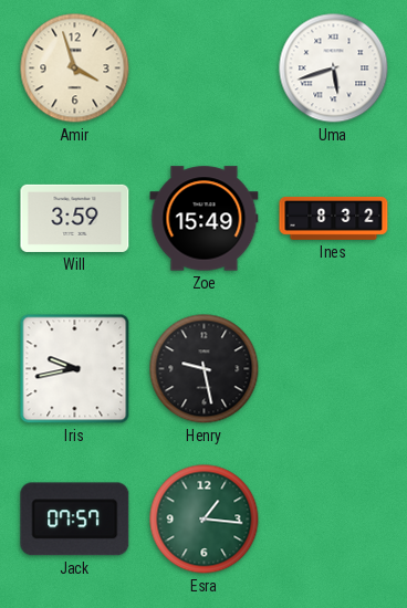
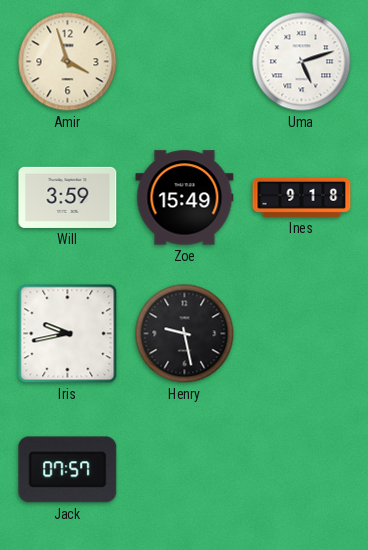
Uma: 5:42 -> 5:12
Ines: 8:32 -> 9:18
Esra: 1:16 -> none
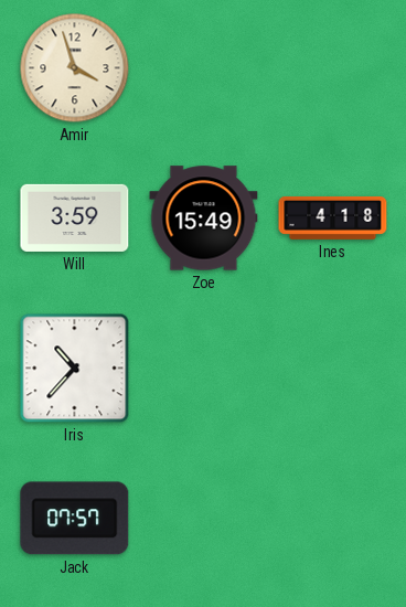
Uma: 5:12 -> none
Ines: 9:18 -> 4:18
Iris: 9:43 -> 10:37
Henry: 9:28 -> none
